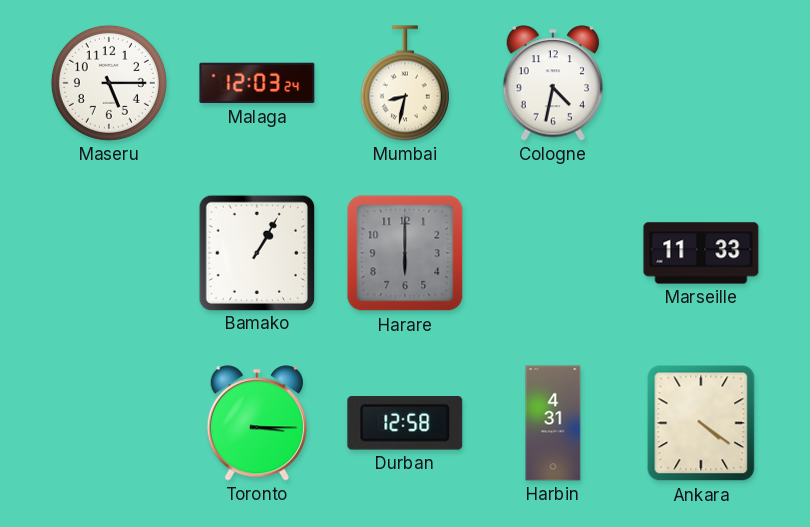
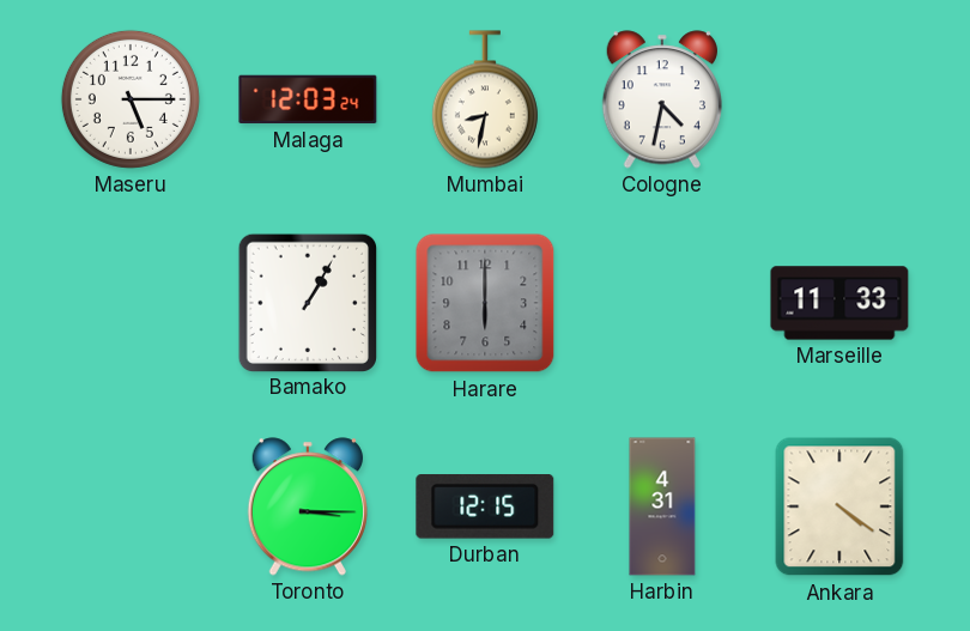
Durban: 12:58 -> 12:15
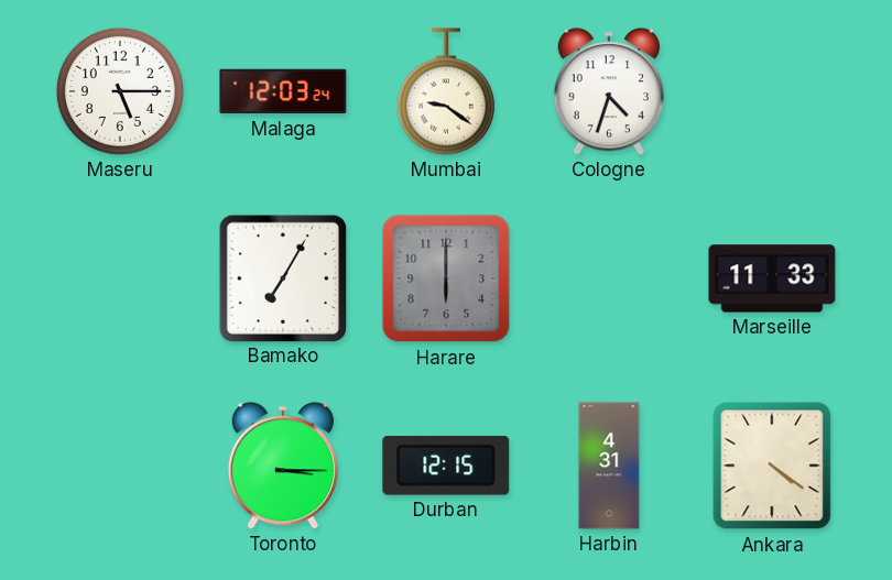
Mumbai: 8:32 -> 9:21
Cologne: 4:32 -> 4:33
Bamako: 1:05 -> 7:05
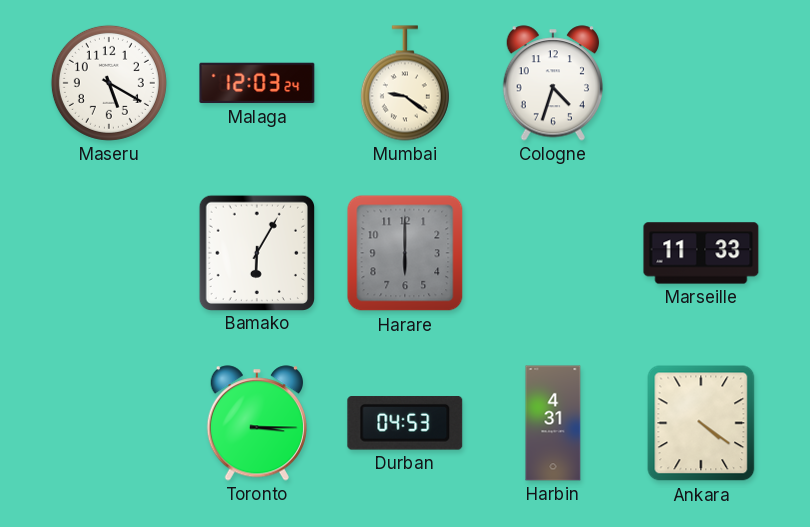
Maseru: 5:15 -> 5:20
Bamako: 7:05 -> 6:05
Durban: 12:15 -> 04:53
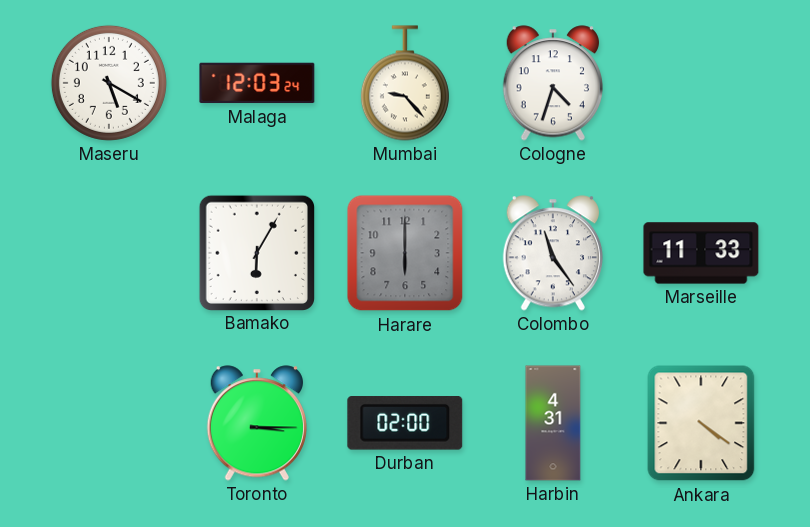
Mumbai: 9:21 -> 9:23
Colombo: none -> 11:24
Durban: 04:53 -> 02:00
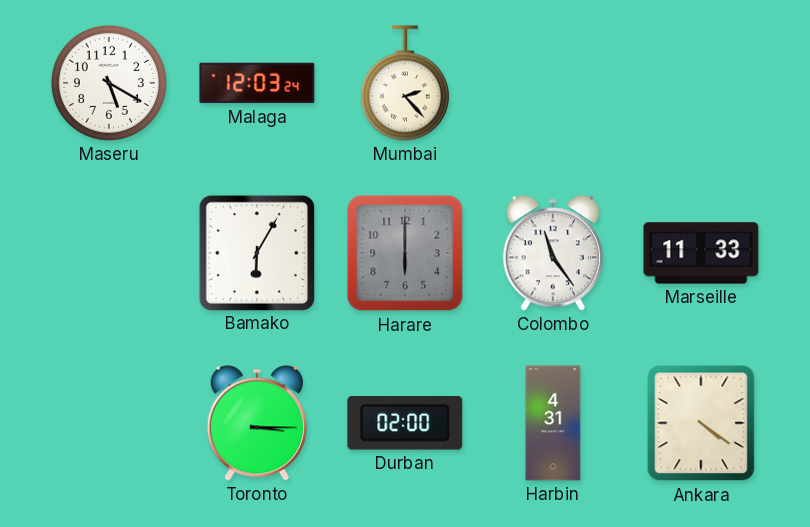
Mumbai: 9:23 -> 2:23
Cologne: 4:33 -> none
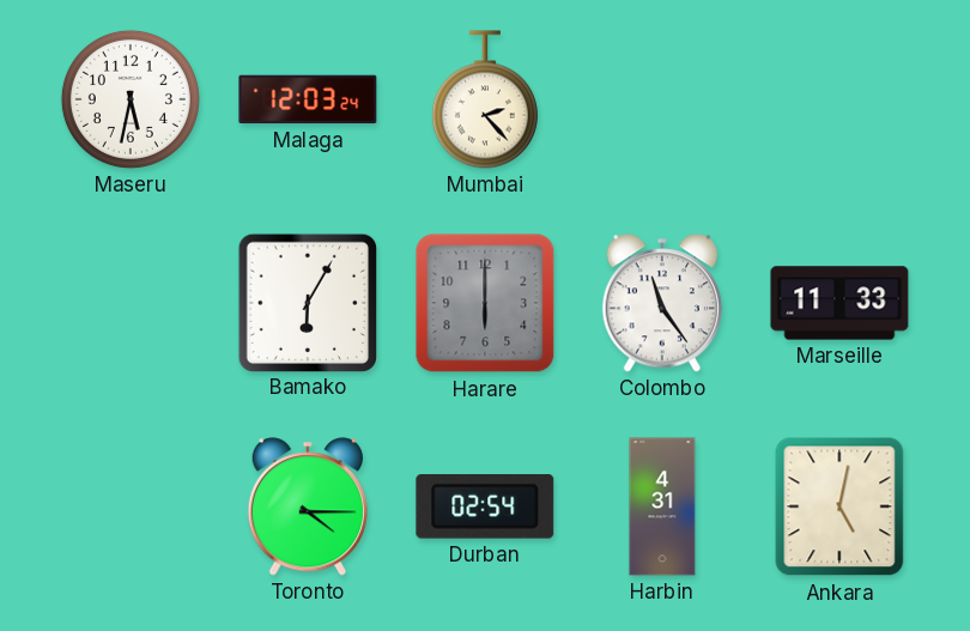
Maseru: 5:20 -> 5:32
Toronto: 3:15 -> 4:15
Durban: 02:00 -> 02:54
Ankara: 4:21 -> 5:02
